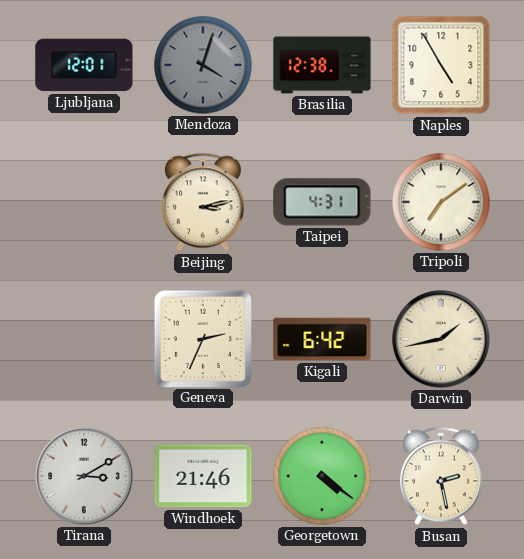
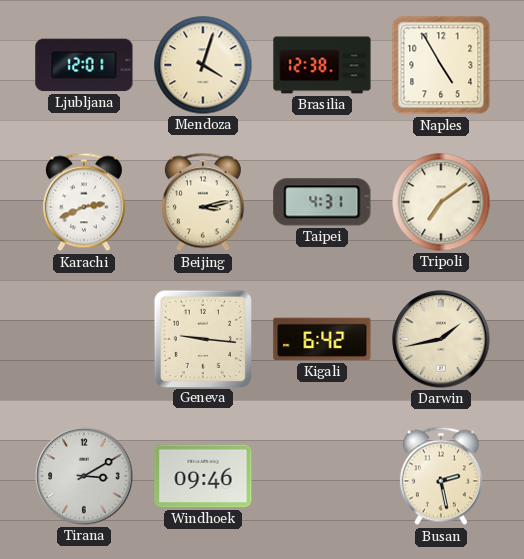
Mendoza dial: grey -> cream
Karachi: none -> 2:41
Geneva: 2:34 -> 9:16
Windhoek: 21:46 -> 09:46
Georgetown: 4:21 -> none
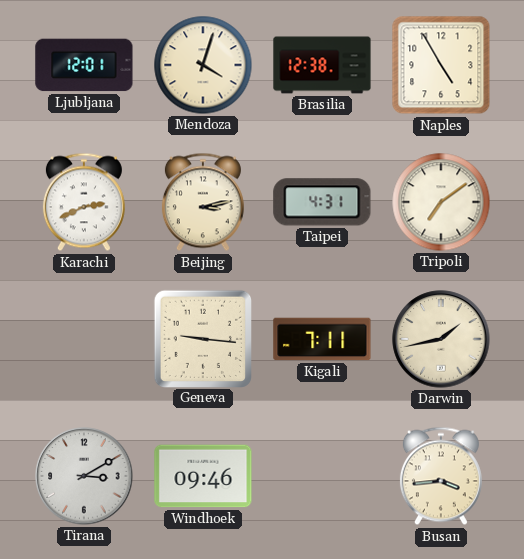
Kigali: 6:42 -> 7:11
Busan: 2:28 -> 3:44
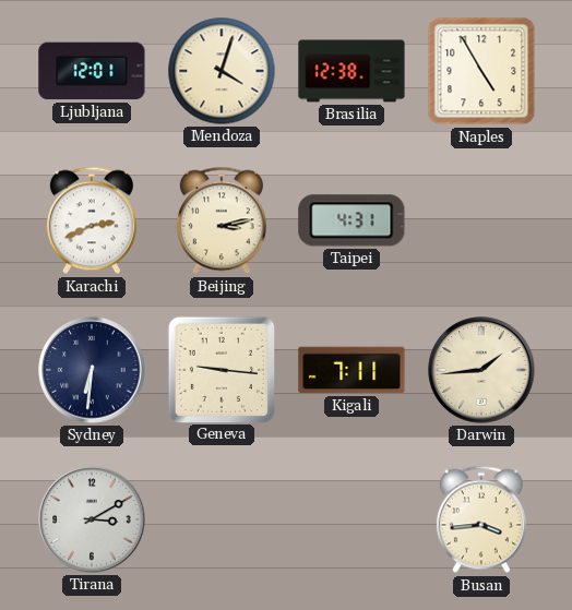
Tripoli: 7:09 -> none
Sydney: none -> 6:31
Darwin: 1:43 -> 1:44
Windhoek: 09:46 -> none
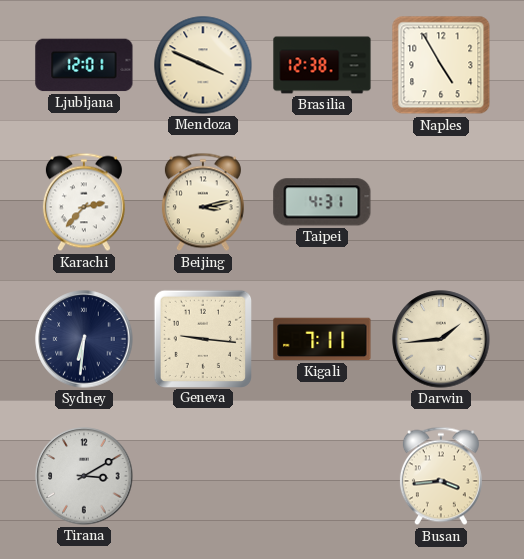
Mendoza: 4:03 -> 3:49
Karachi: 2:41 -> 2:37
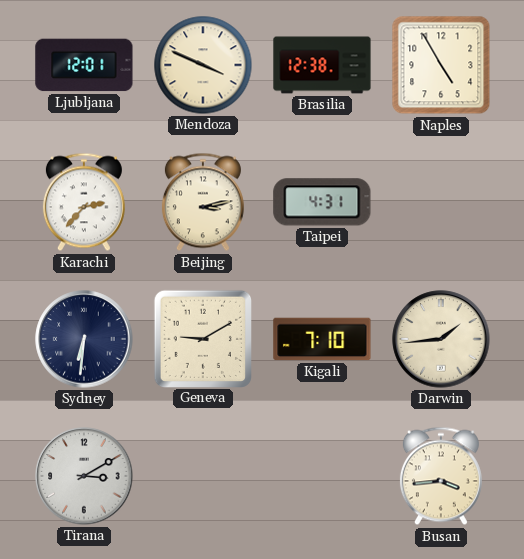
Geneva: 9:16 -> 9:10
Kigali: 7:11 -> 7:10
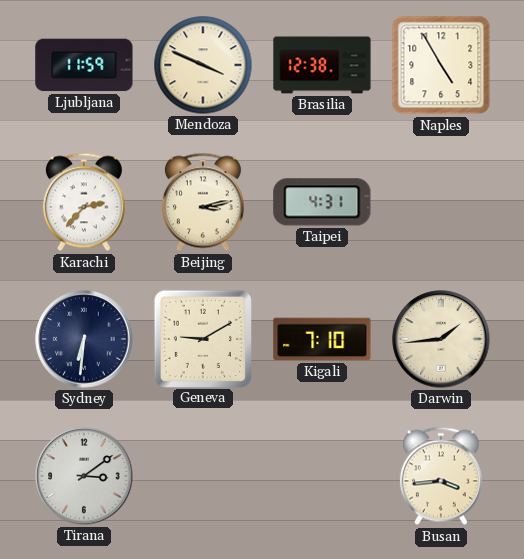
Ljubljana: 12:01 -> 11:59
Tirana: 3:10 -> 3:09
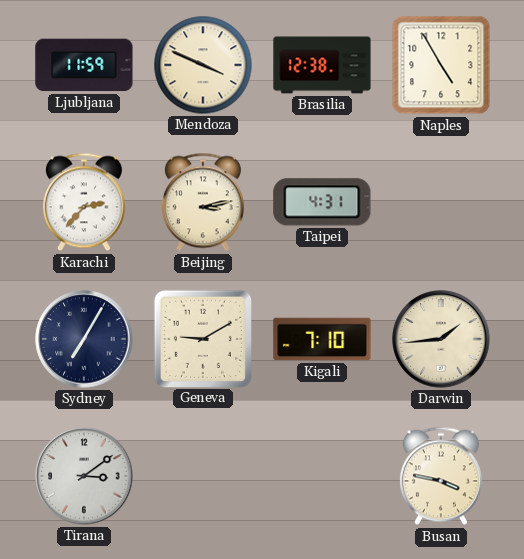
Sydney: 6:31 -> 7:05
Busan: 3:44 -> 3:47
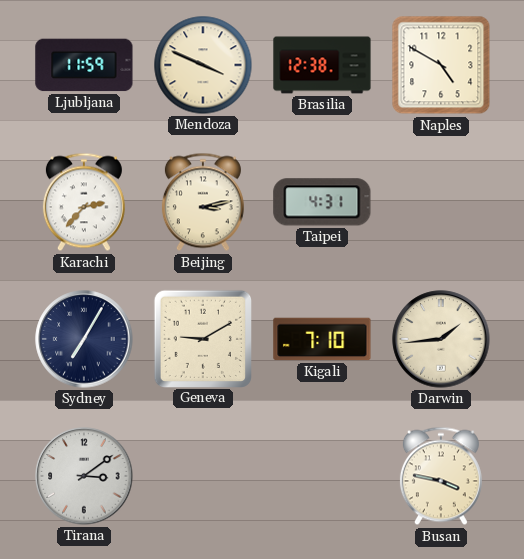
Naples: 4:55 -> 4:50
